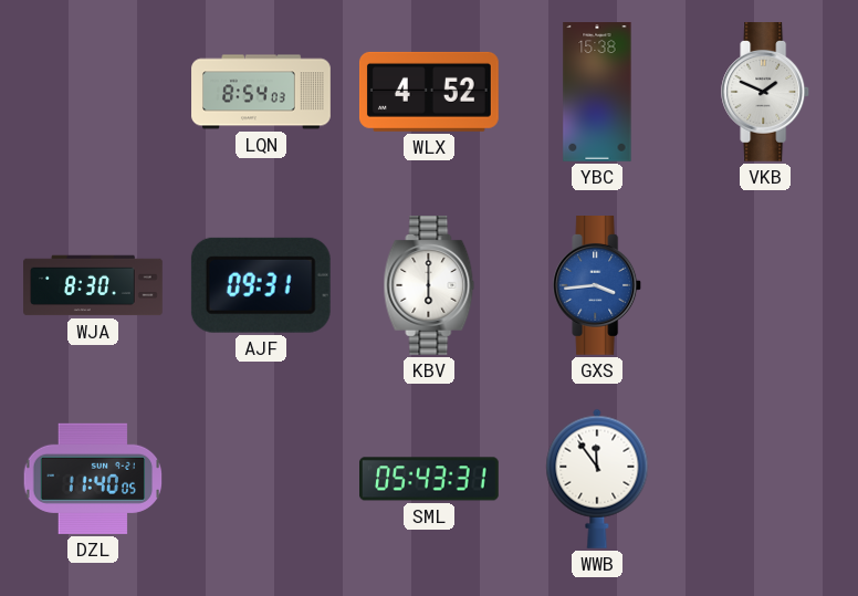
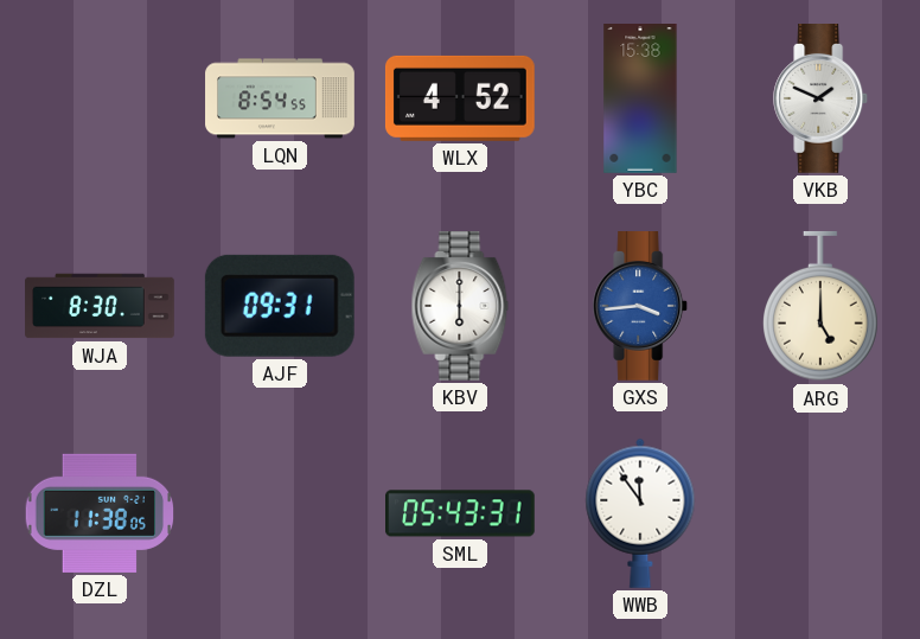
LQN: 8:54:03 -> 8:54:55
ARG: none -> 5:00
DZL: 11:40 -> 11:38
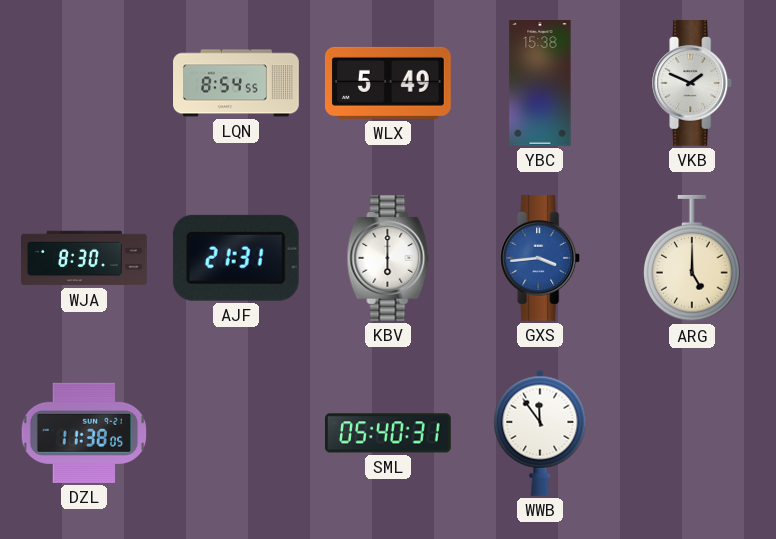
WLX: 4:52 -> 5:49
AJF: 09:31 -> 21:31
SML: 05:43 -> 05:40
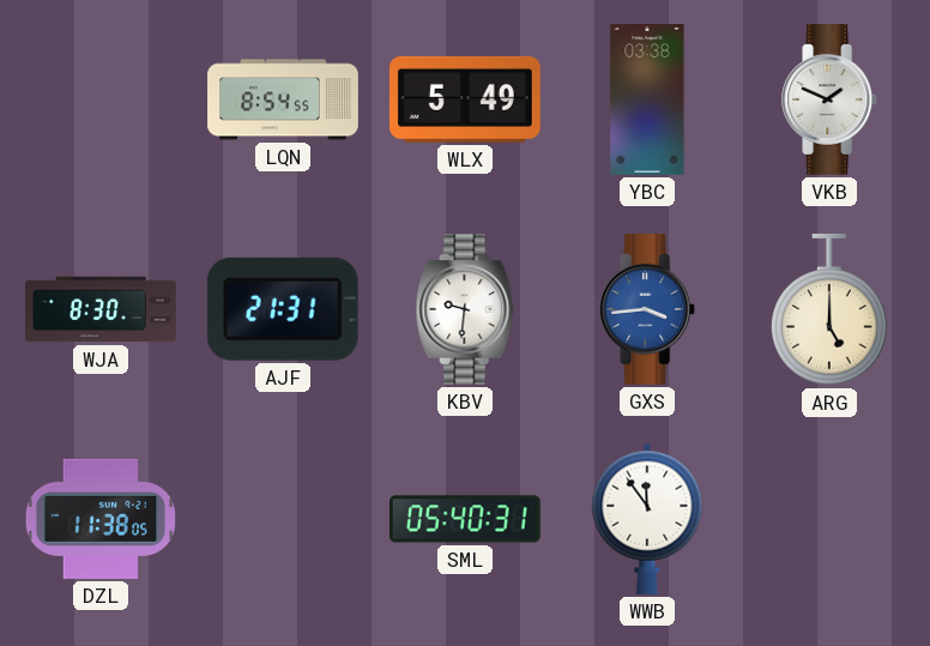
YBC: 15:38 -> 03:38
KBV: 6:00 -> 9:31
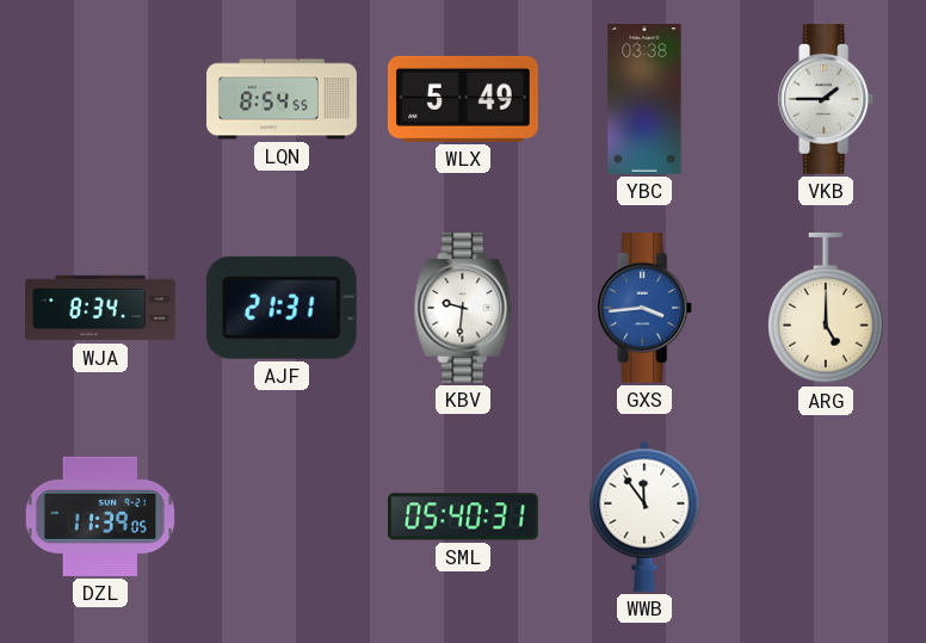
VKB: 1:49 -> 1:45
WJA: 8:30 -> 8:34
DZL: 11:38 -> 11:39
